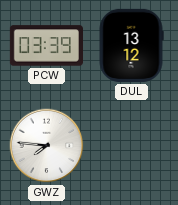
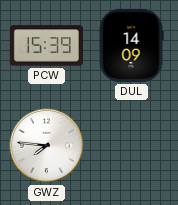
PCW: 03:39 -> 15:39
DUL: 13:12 -> 14:09
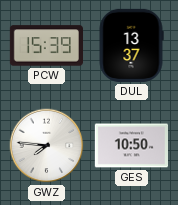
DUL: 14:09 -> 13:37
GES: none -> 10:50
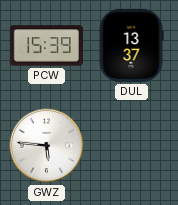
GWZ: 7:46 -> 5:46
GES: 10:50 -> none
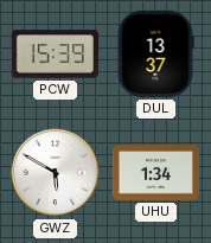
GWZ: 5:46 -> 5:50
UHU: none -> 1:34
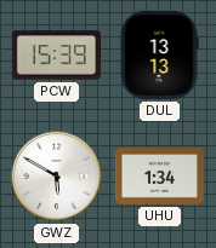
DUL: 13:37 -> 13:13
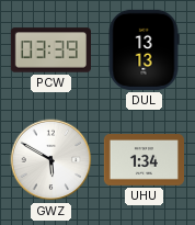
PCW: 15:39 -> 03:39
